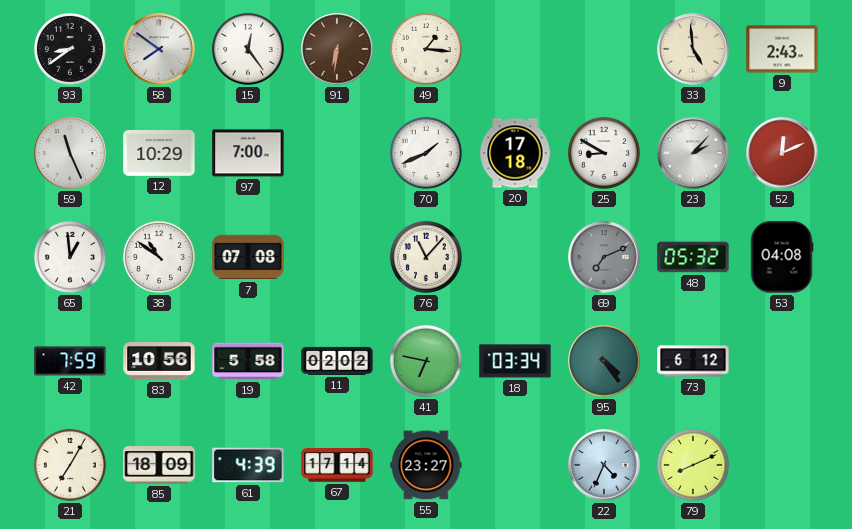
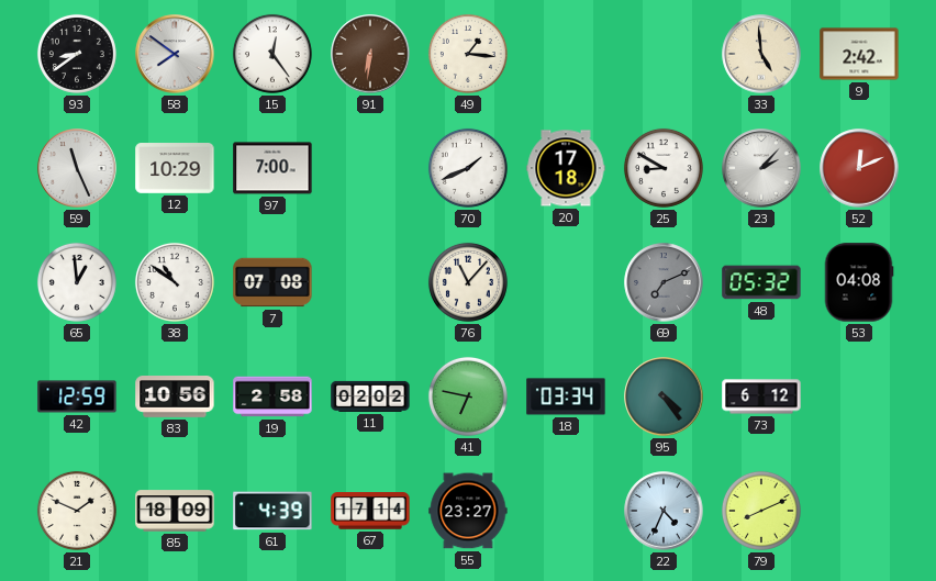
9: 2:43 -> 2:42
42: 7:59 -> 12:59
19: 5:58 -> 2:58
21: 7:05 -> 1:49
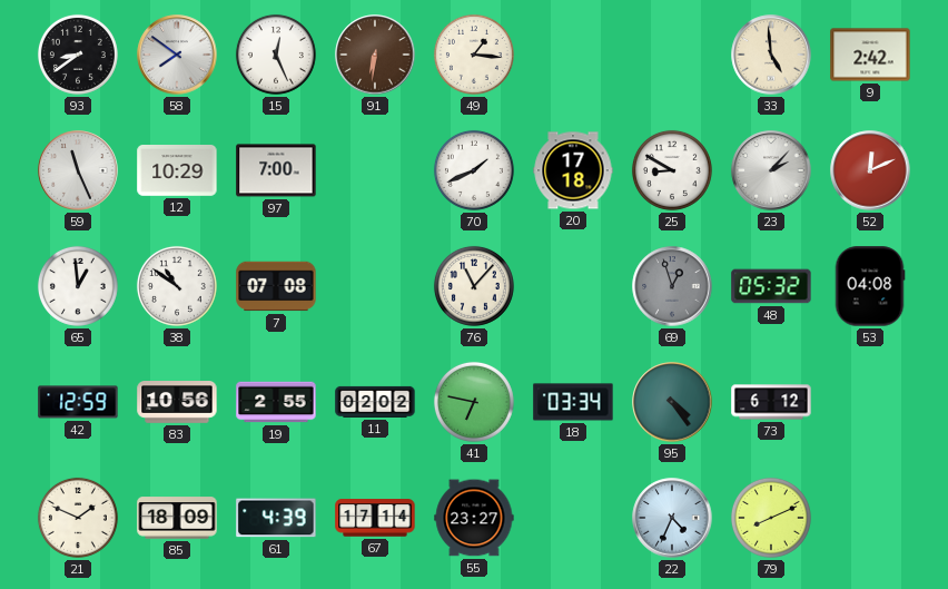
15: 12:24 -> 12:26
69: 7:11 -> 12:57
19: 2:58 -> 2:55
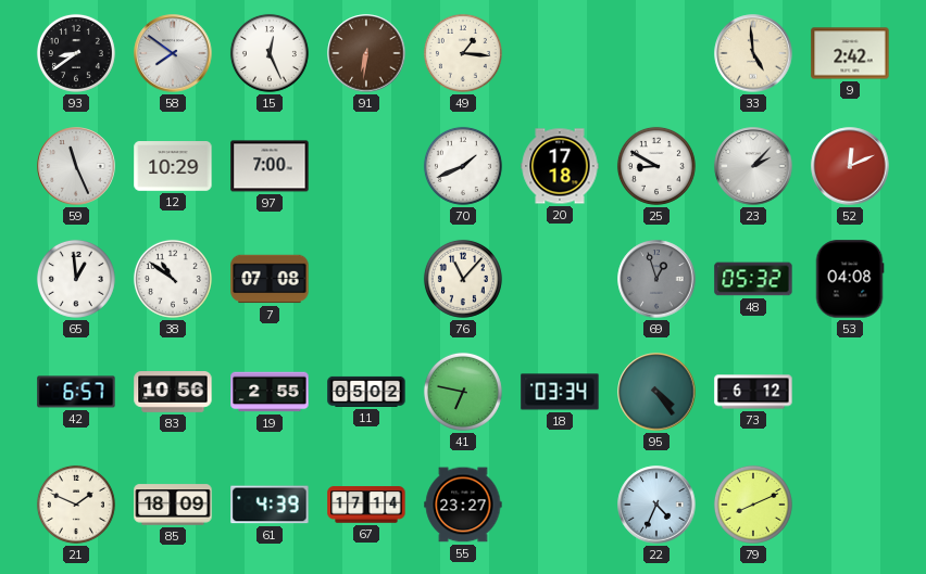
42: 12:59 -> 6:57
11: 02:02 -> 05:02
